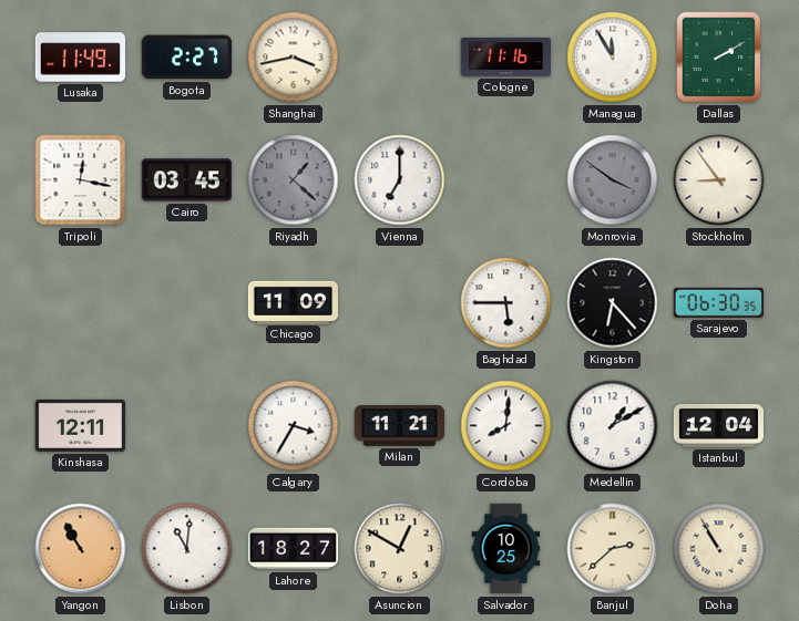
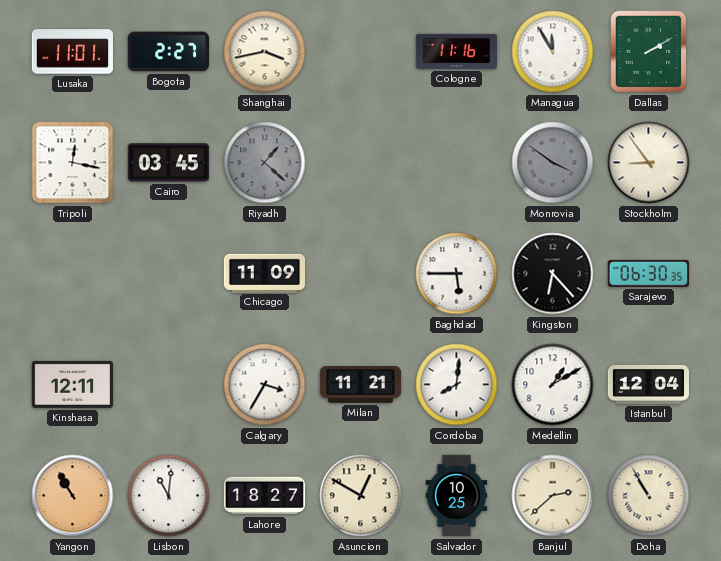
Lusaka: 11:49 -> 11:01
Vienna: 7:00 -> none
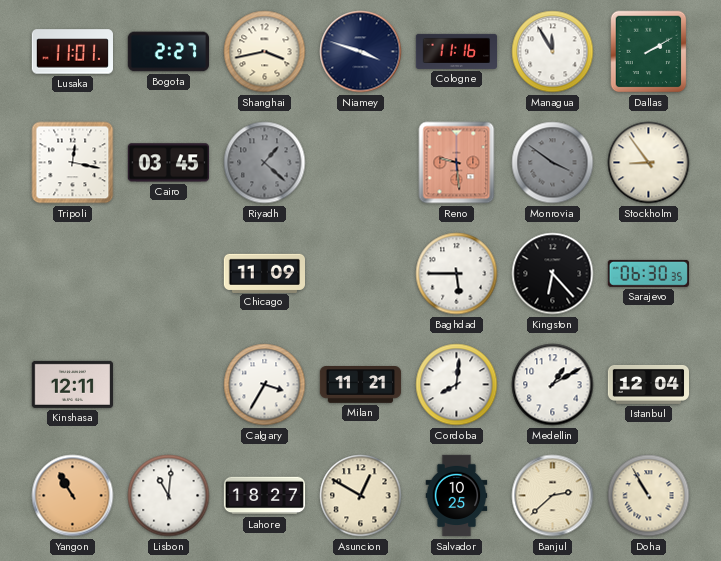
Niamey: none -> 3:48
Reno: none -> 9:29
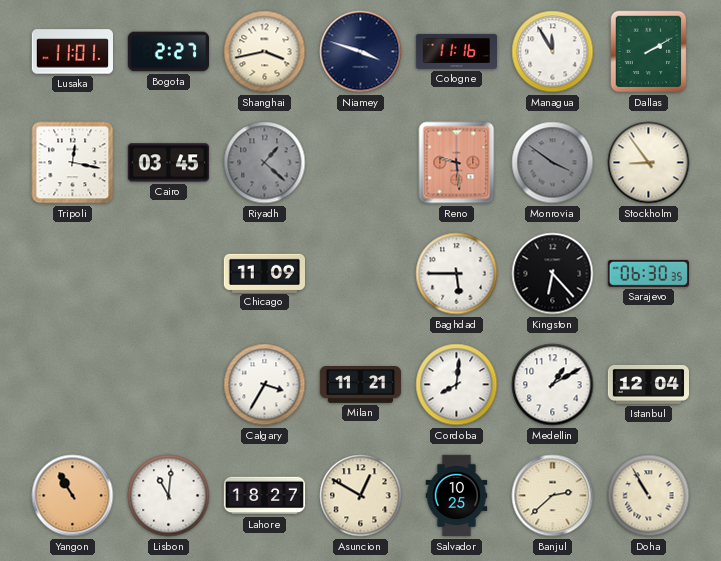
Kinshasa: 12:11 -> none
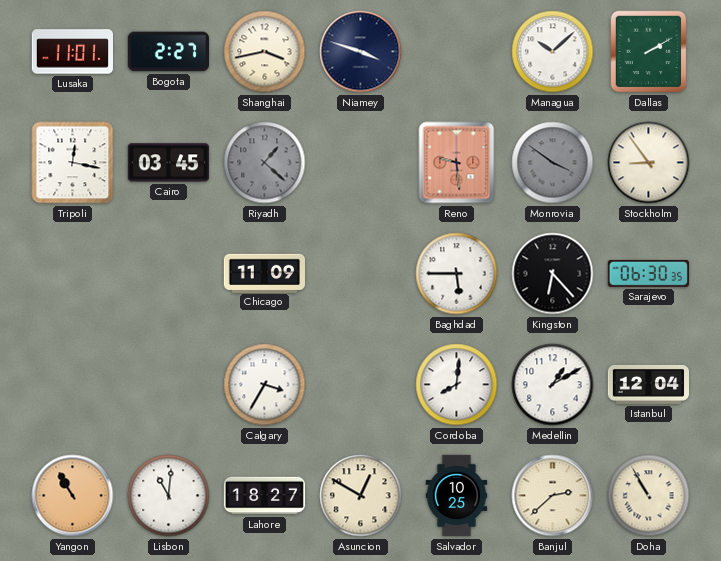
Cologne: 11:16 -> none
Managua: 11:55 -> 10:08
Milan: 11:21 -> none
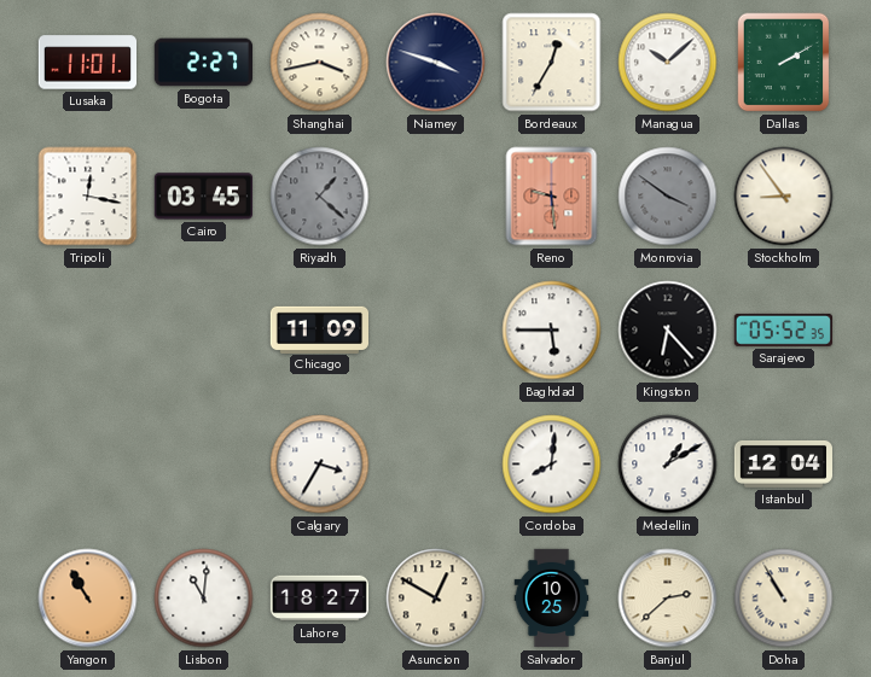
Bordeaux: none -> 12:35
Sarajevo: 06:30 -> 05:52
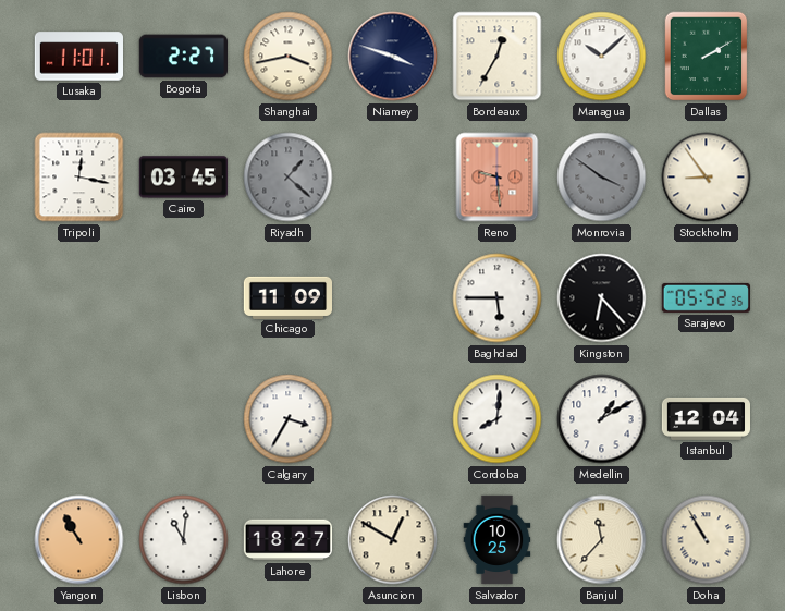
Banjul: 2:38 -> 11:37
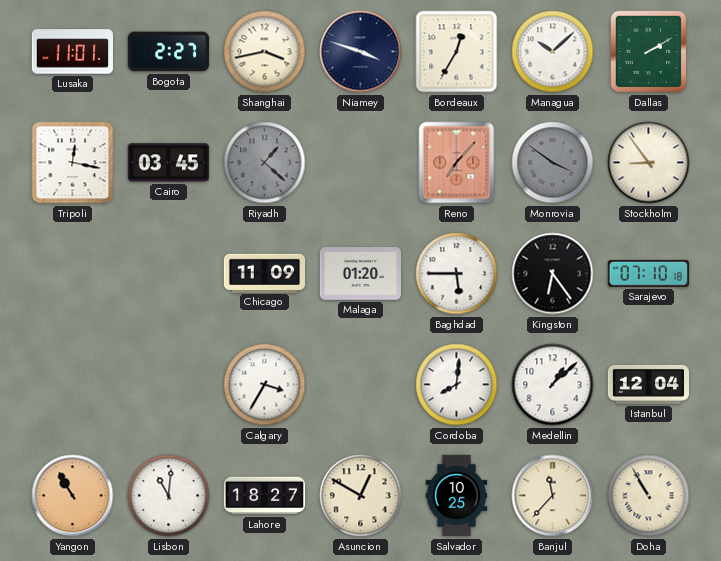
Reno: 9:29 -> 7:07
Malaga: none -> 01:20
Kingston: 6:23 -> 6:24
Sarajevo: 05:52 -> 07:10
Medellin: 1:10 -> 1:08
